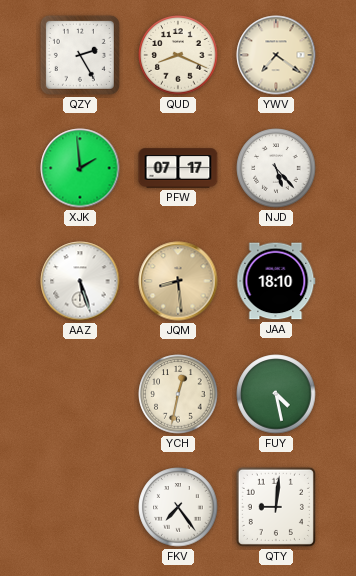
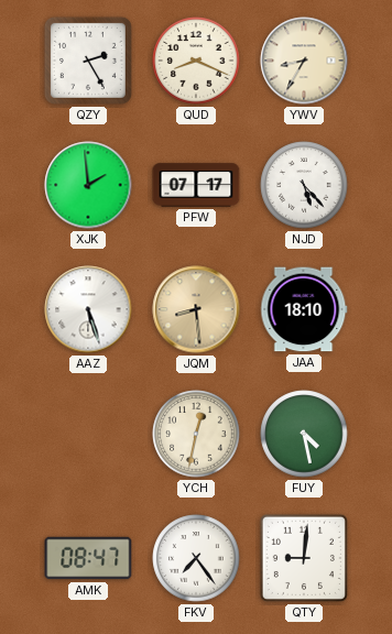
YWV: 7:21 -> 8:35
AMK: none -> 08:47
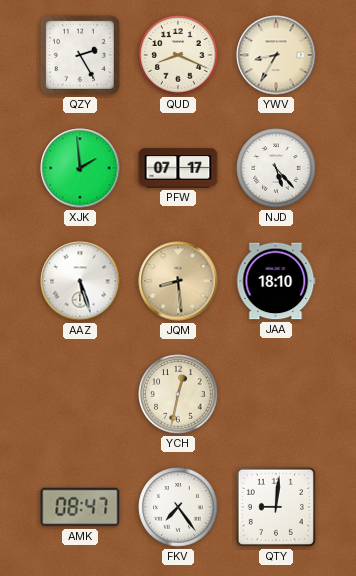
FUY: 4:28 -> none
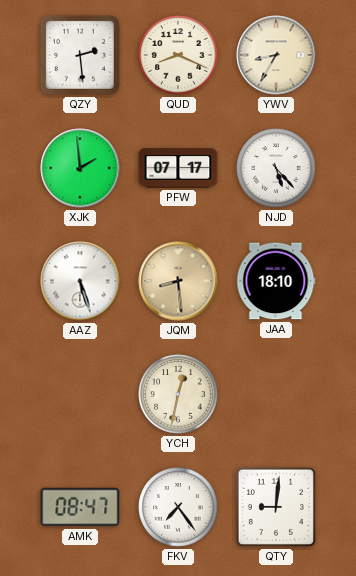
QZY: 2:25 -> 2:29
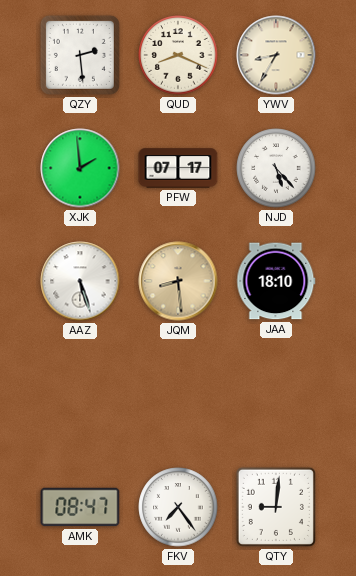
YCH: 12:32 -> none
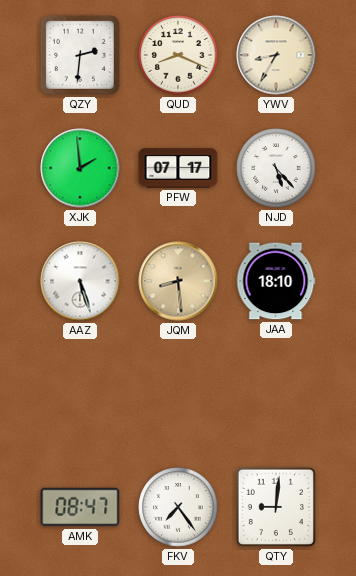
QZY: 2:29 -> 2:31
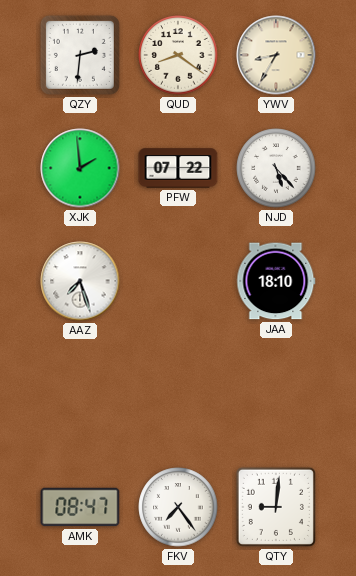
QUD: 8:19 -> 8:21
PFW: 07:17 -> 07:22
AAZ: 5:27 -> 7:27
JQM: 8:29 -> none
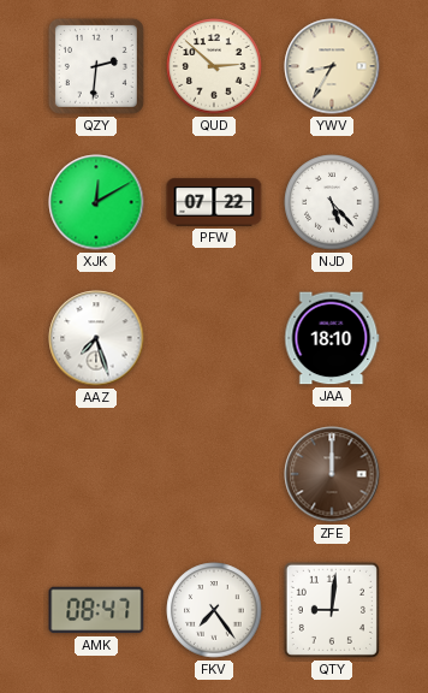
QUD: 8:21 -> 2:52
XJK: 1:59 -> 12:10
ZFE: none -> 12:00
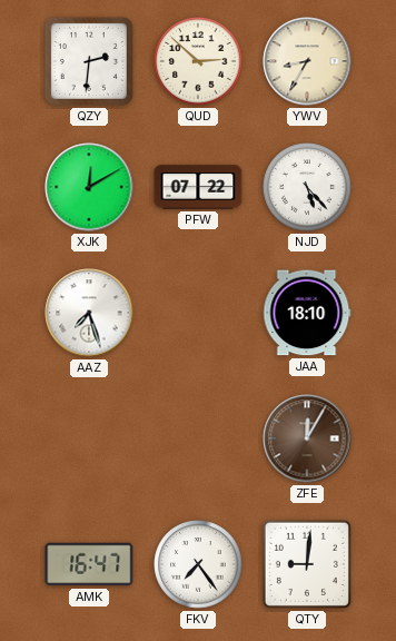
ZFE: 12:00 -> 12:05
AMK: 08:47 -> 16:47
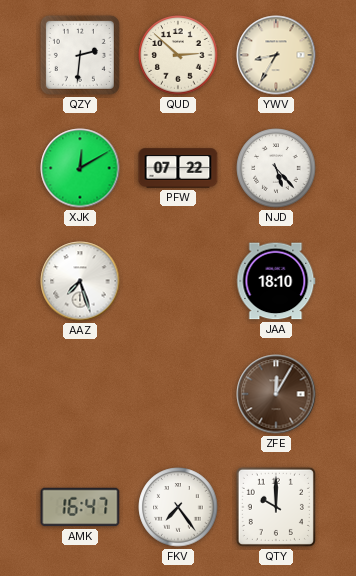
QTY: 9:01 -> 10:00
